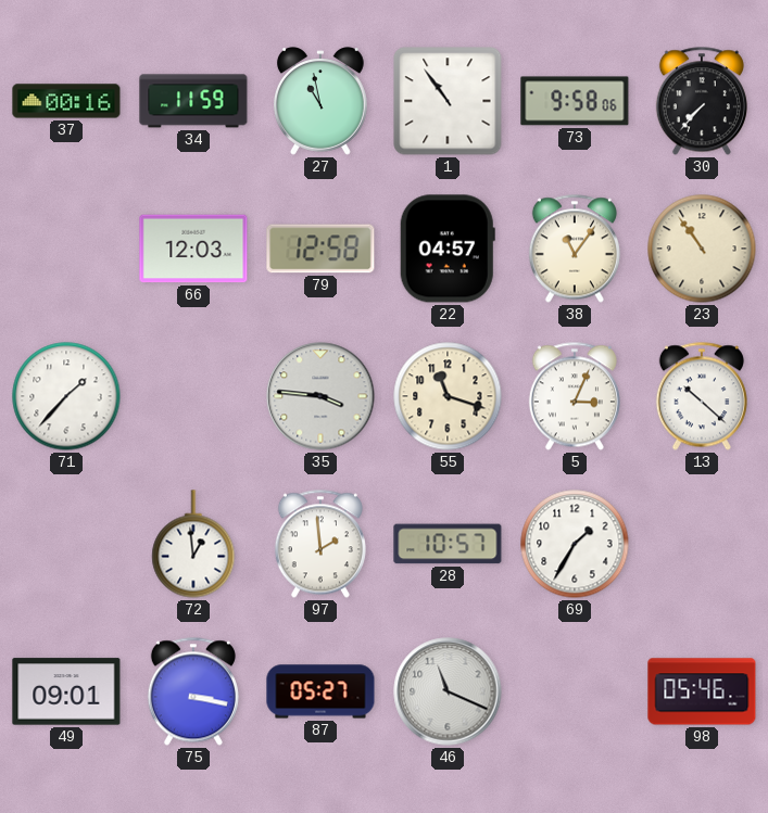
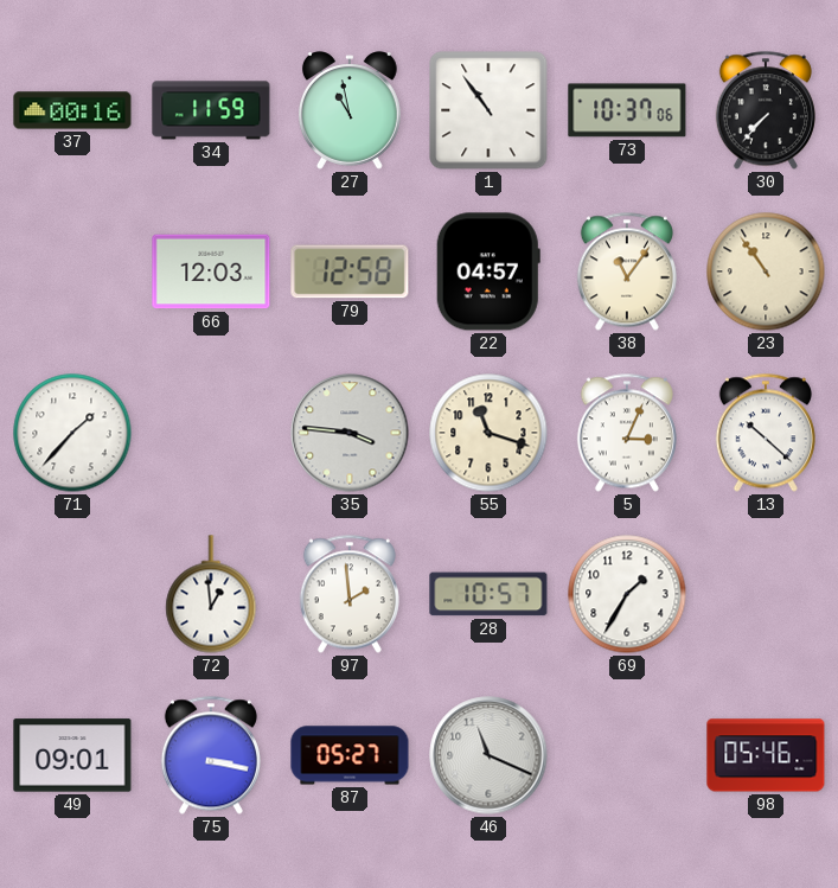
73: 9:58 -> 10:37
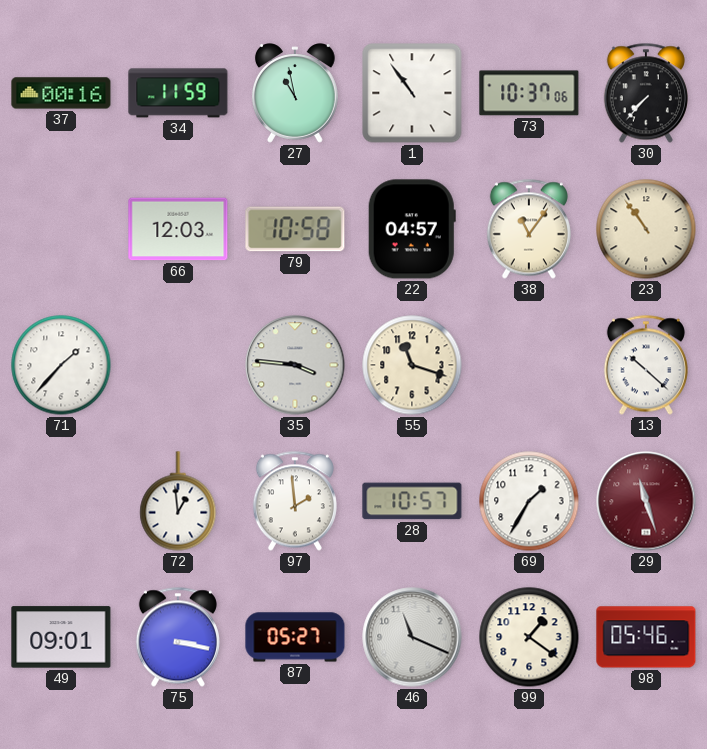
79: 12:58 -> 10:58
5: 3:04 -> none
29: none -> 11:27
99: none -> 1:21
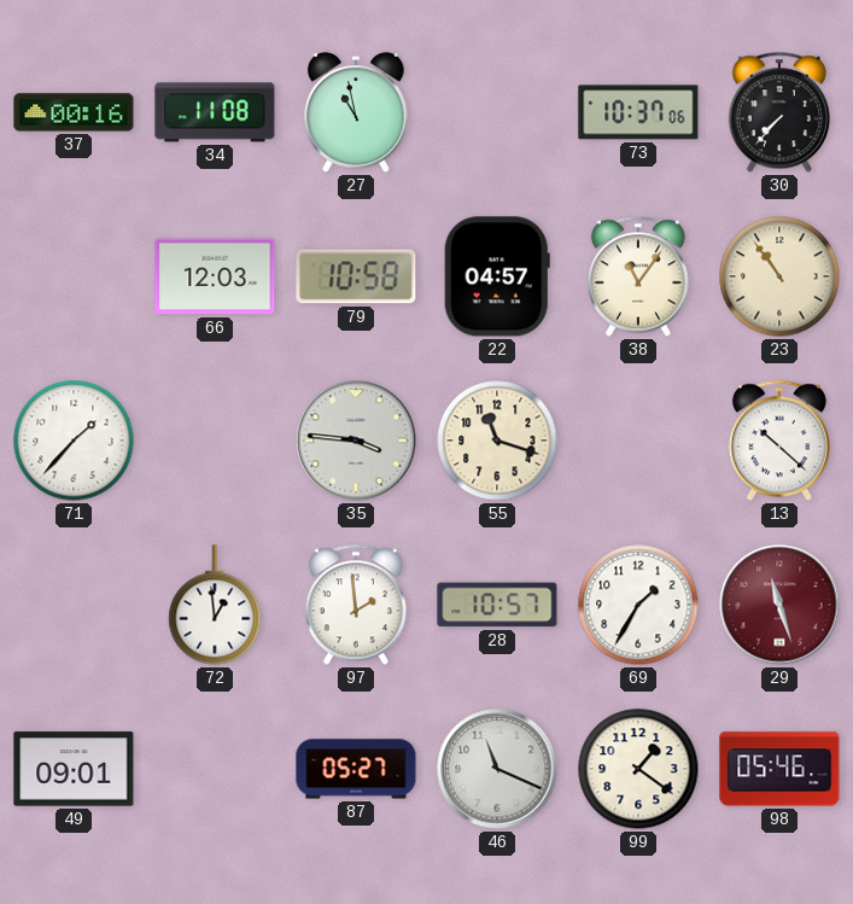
34: 11:59 -> 11:08
1: 10:54 -> none
75: 3:17 -> none
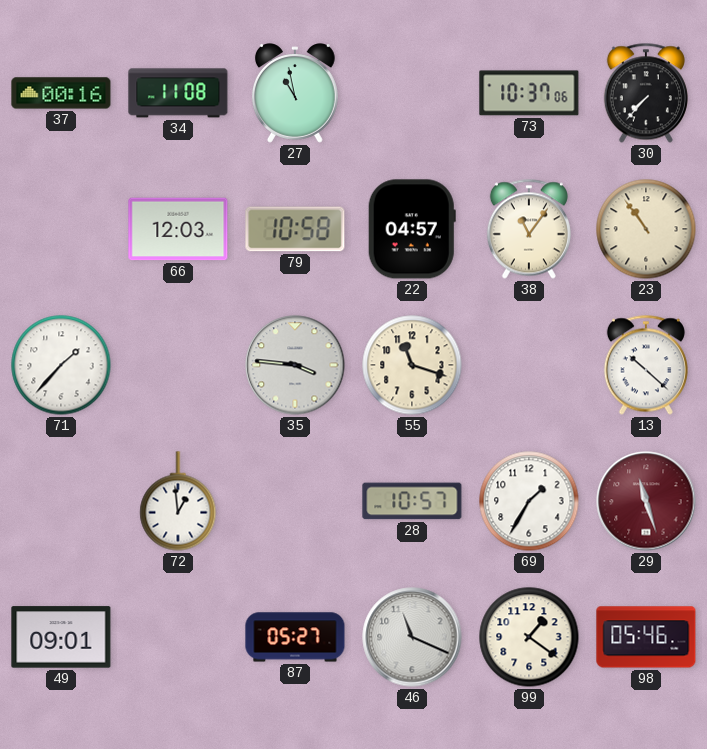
97: 1:59 -> none
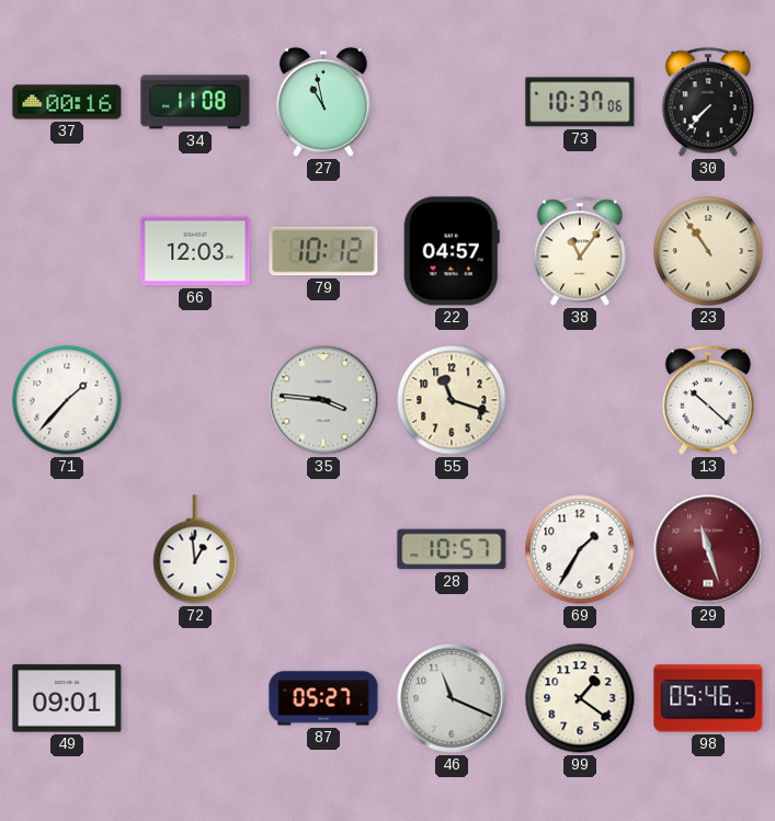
79: 10:58 -> 10:12
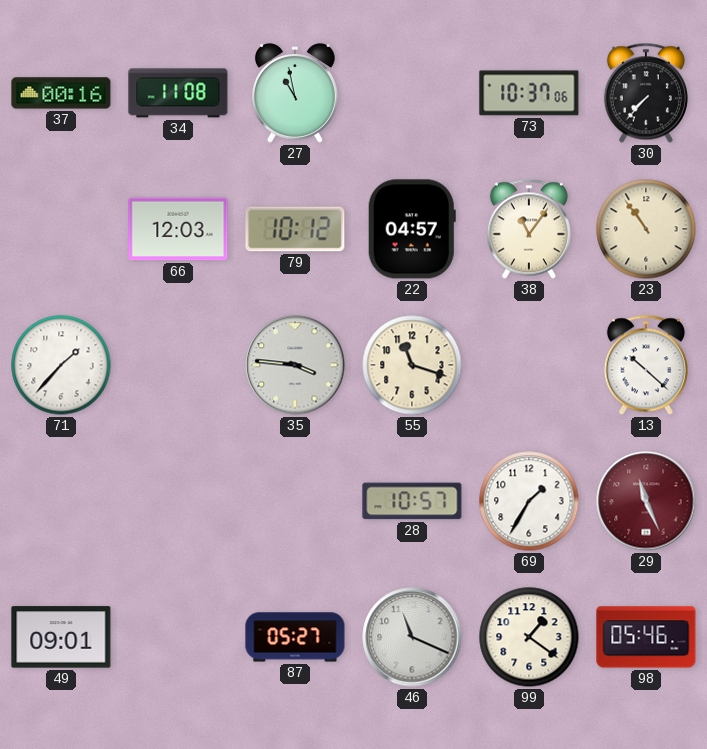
72: 12:59 -> none
29: 11:27 -> 11:26
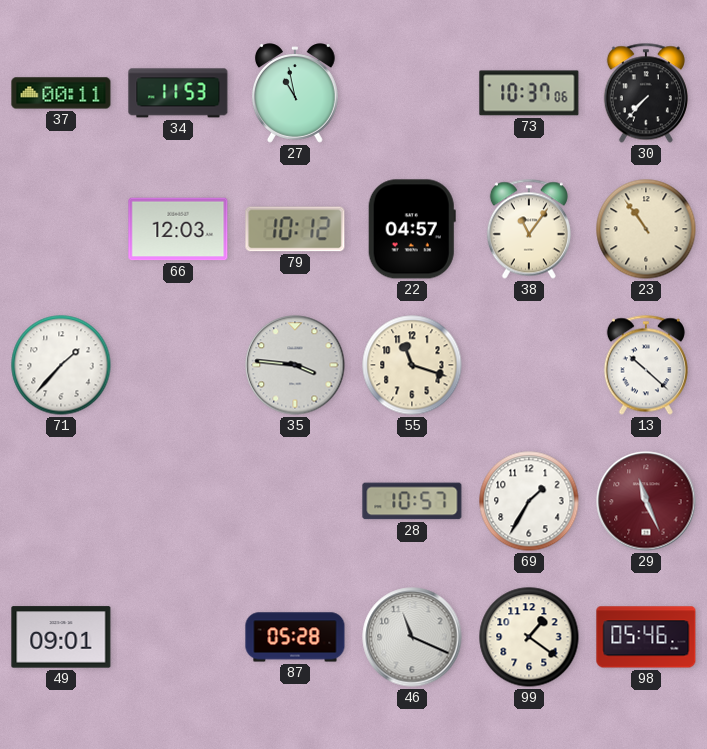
37: 00:16 -> 00:11
34: 11:08 -> 11:53
87: 05:27 -> 05:28
